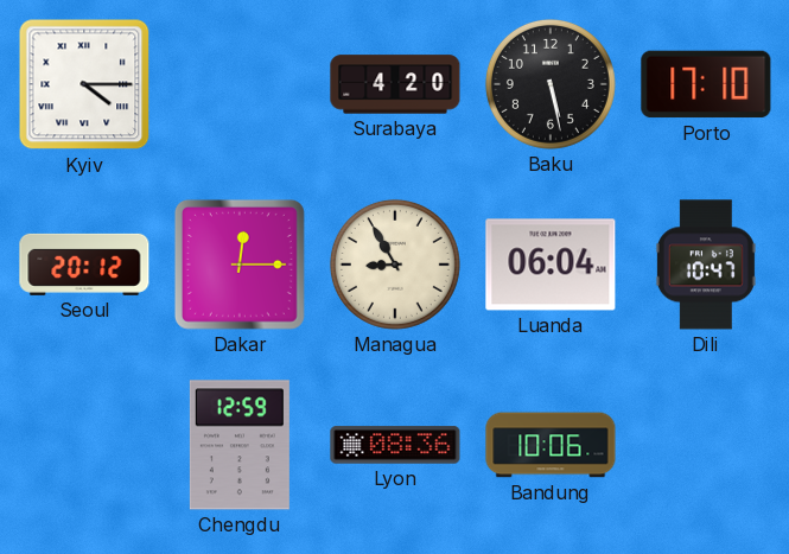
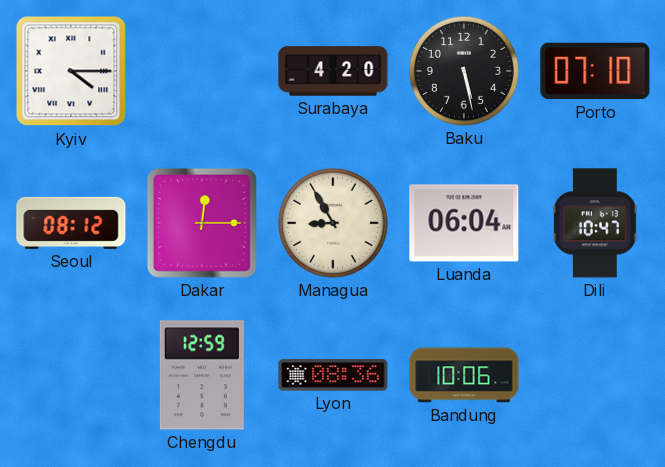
Porto: 17:10 -> 07:10
Seoul: 20:12 -> 08:12
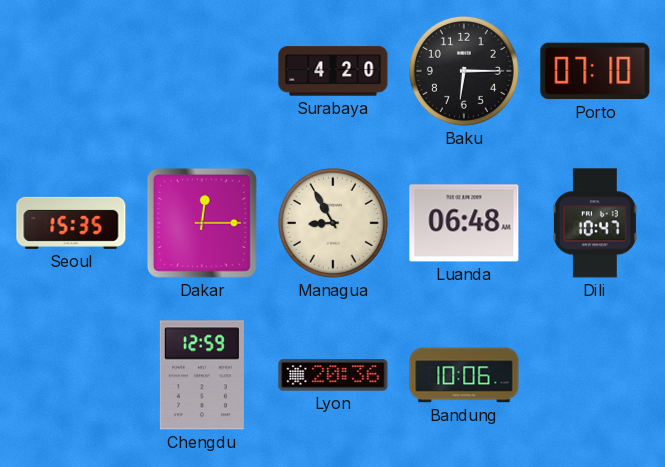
Kyiv: 4:15 -> none
Baku: 5:28 -> 6:15
Seoul: 08:12 -> 15:35
Luanda: 06:04 -> 06:48
Lyon: 08:36 -> 20:36
